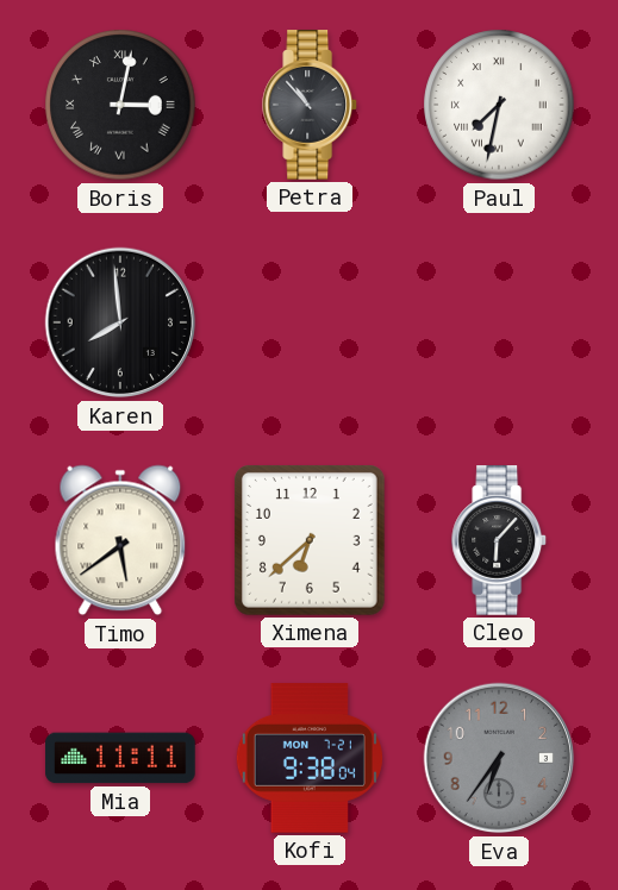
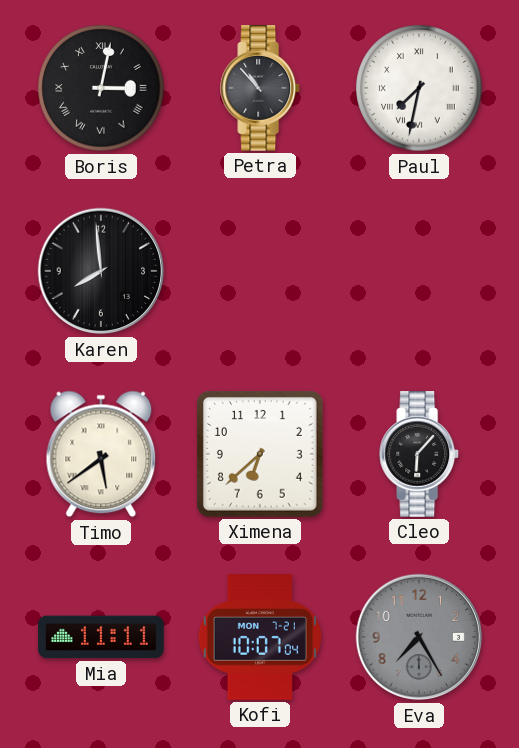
Kofi: 9:38 -> 10:07
Eva: 6:36 -> 7:25
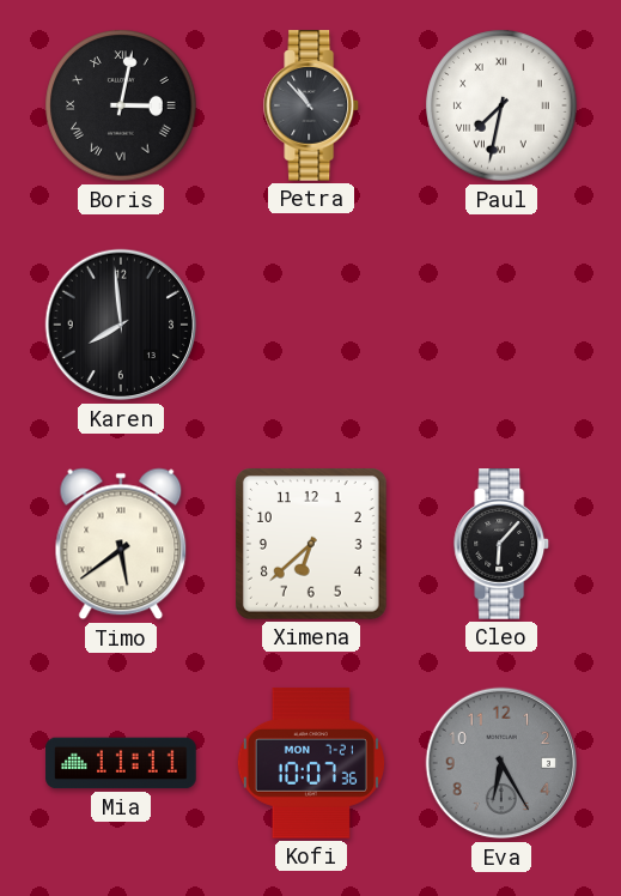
Kofi: 10:07:04 -> 10:07:36
Eva: 7:25 -> 6:25
